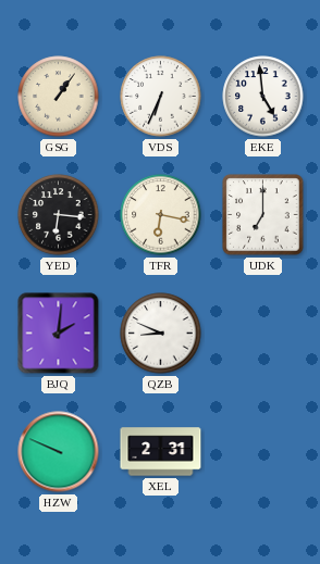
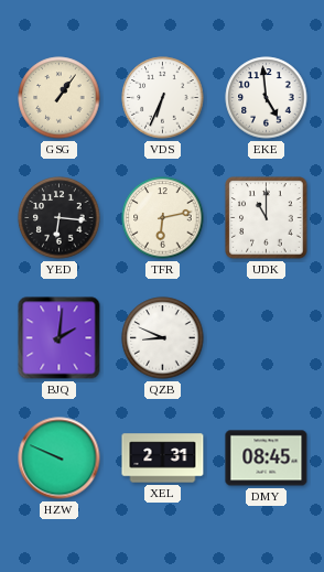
TFR: 6:17 -> 6:13
UDK: 7:00 -> 11:00
DMY: none -> 08:45
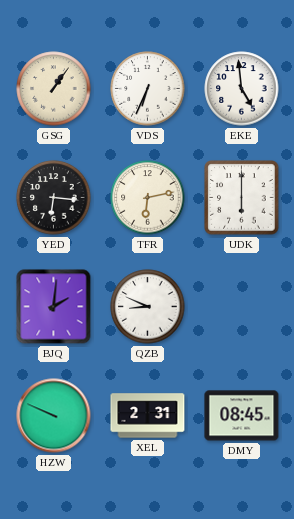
UDK: 11:00 -> 6:00
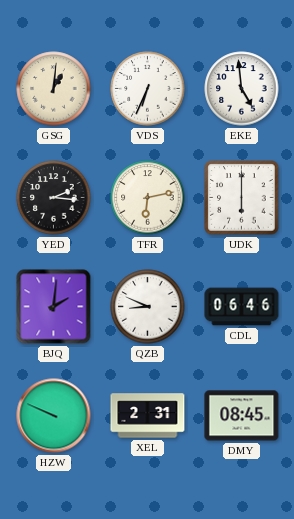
GSG: 1:06 -> 1:01
YED: 6:16 -> 2:16
CDL: none -> 06:46
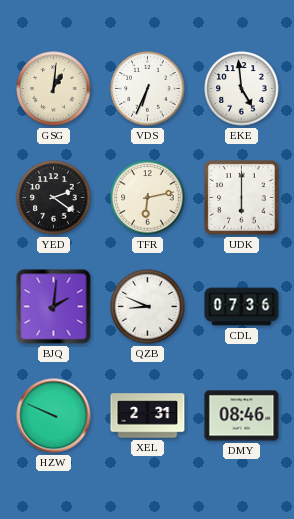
YED: 2:16 -> 2:21
CDL: 06:46 -> 07:36
DMY: 08:45 -> 08:46
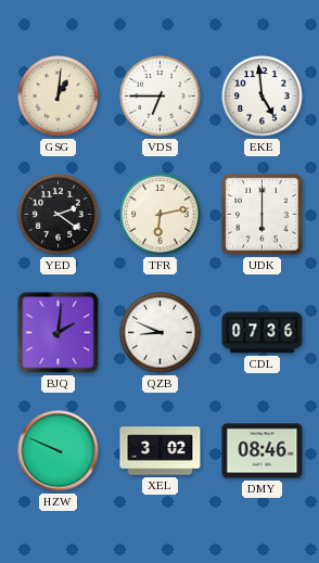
VDS: 6:34 -> 6:45
XEL: 2:31 -> 3:02
